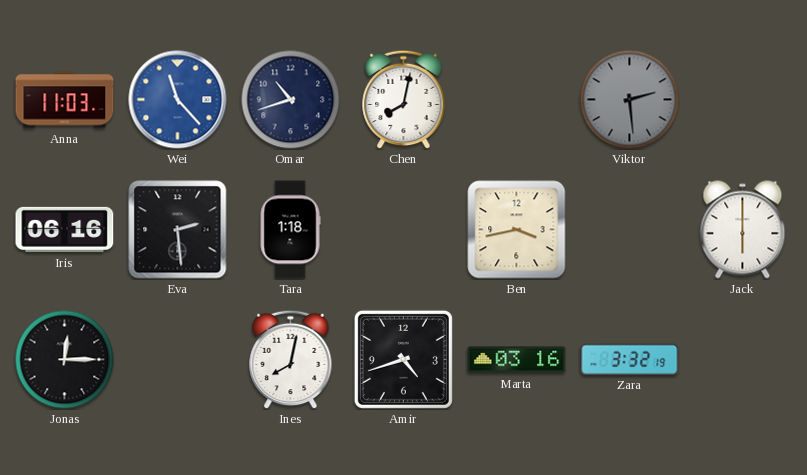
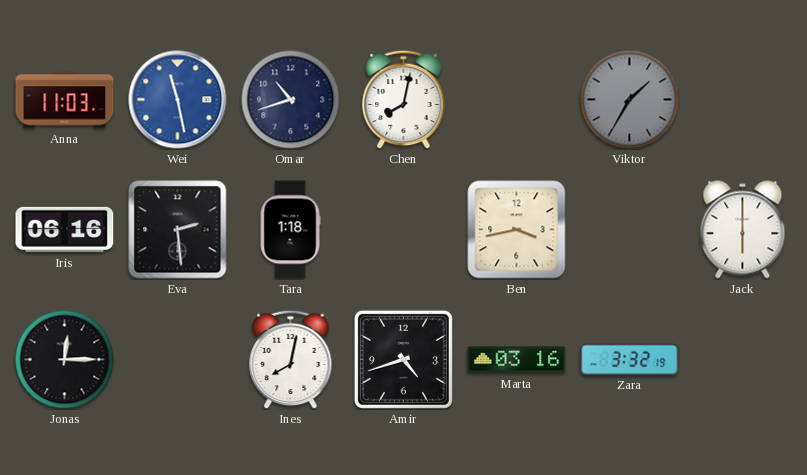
Wei: 11:23 -> 11:28
Viktor: 2:29 -> 1:35
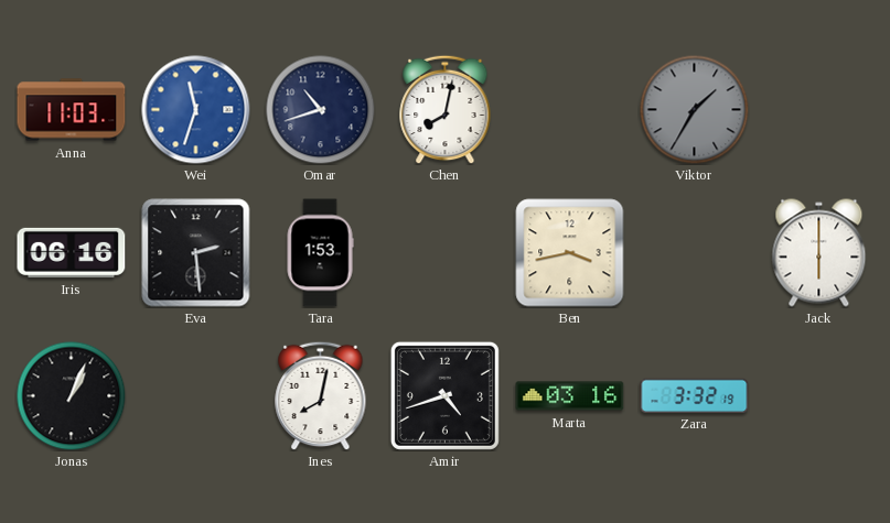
Wei: 11:28 -> 11:33
Tara: 1:18 -> 1:53
Jonas: 12:15 -> 1:04
